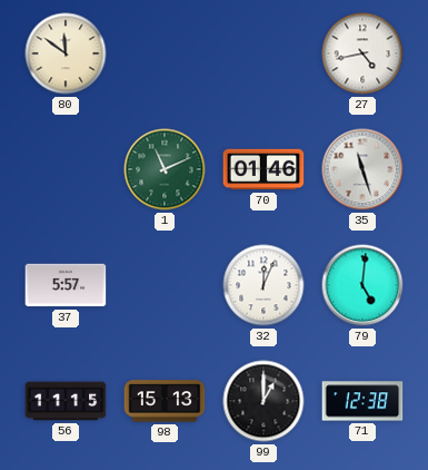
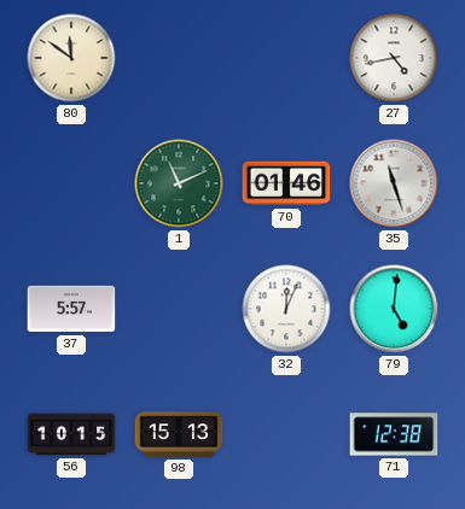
56: 11:15 -> 10:15
99: 1:00 -> none
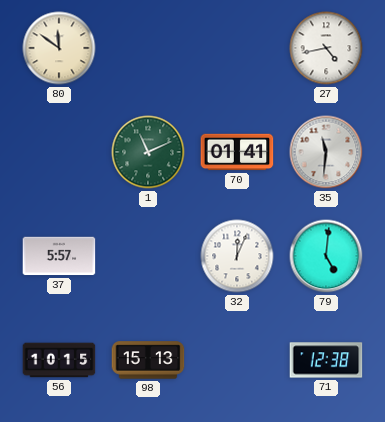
70: 01:46 -> 01:41
35: 11:27 -> 11:31
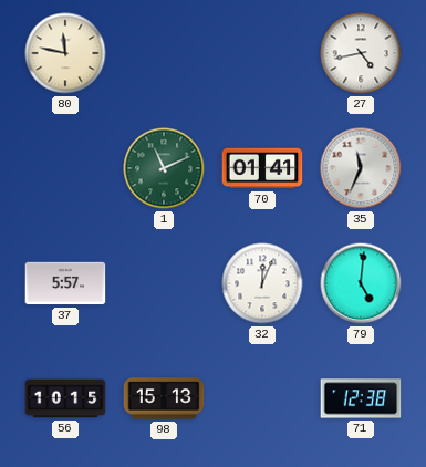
80: 11:51 -> 11:47
35: 11:31 -> 11:34
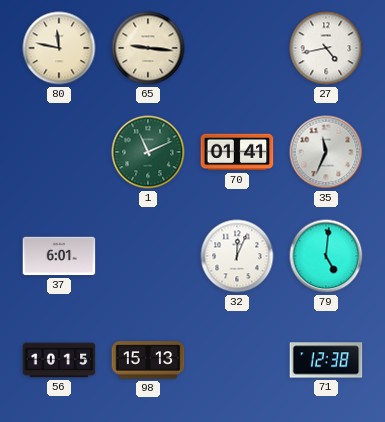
65: none -> 9:16
37: 5:57 -> 6:01
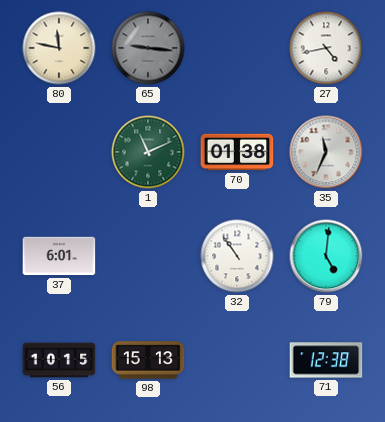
65 dial: cream -> grey
70: 01:41 -> 01:38
32: 12:04 -> 10:54
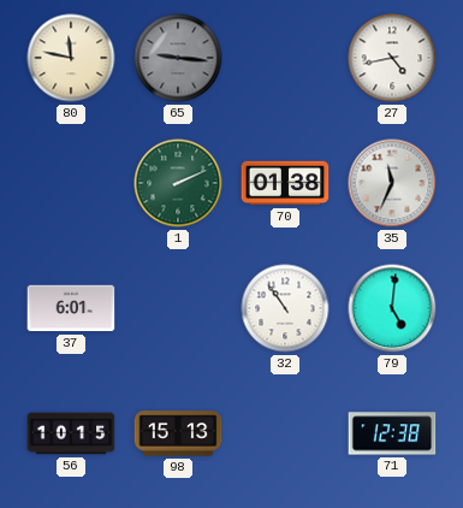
1: 11:11 -> 2:11
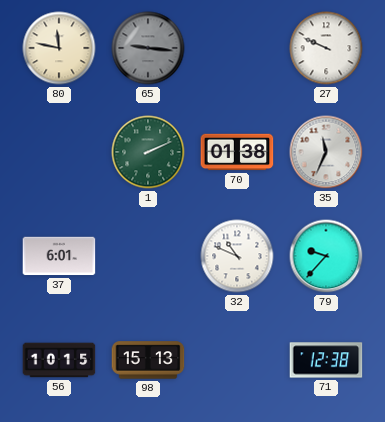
27: 4:43 -> 9:49
32: 10:54 -> 10:49
79: 5:01 -> 9:37
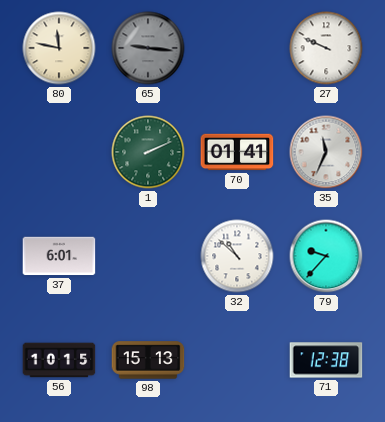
70: 01:38 -> 01:41
32: 10:49 -> 10:52
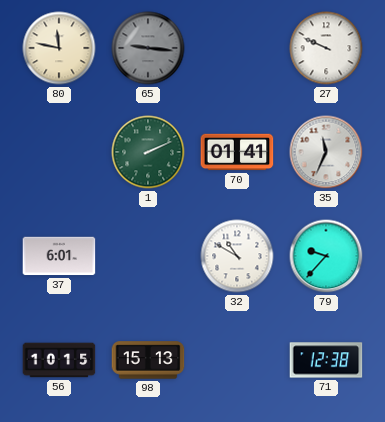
32: 10:52 -> 10:50
